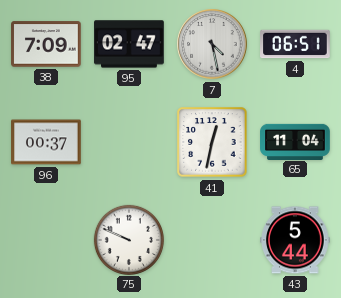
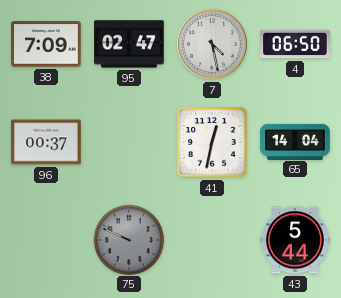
4: 06:51 -> 06:50
65: 11:04 -> 14:04
75 dial: white -> grey
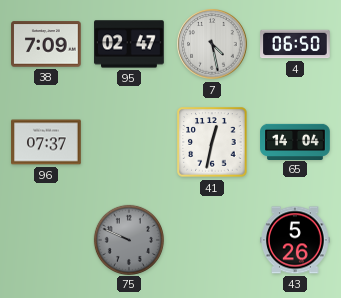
96: 00:37 -> 07:37
43: 5:44 -> 5:26
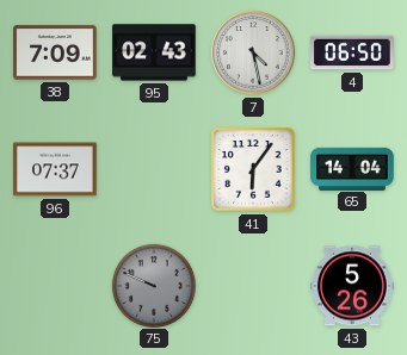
95: 02:47 -> 02:43
41: 12:32 -> 6:06
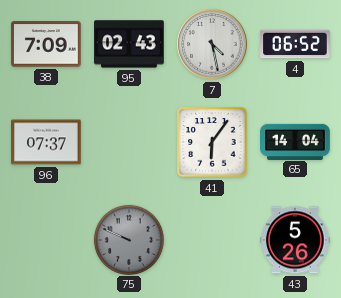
4: 06:50 -> 06:52
